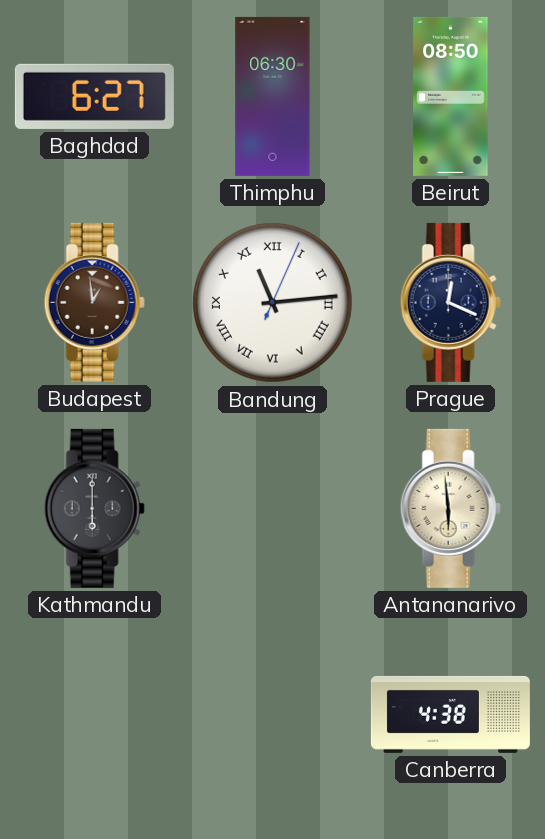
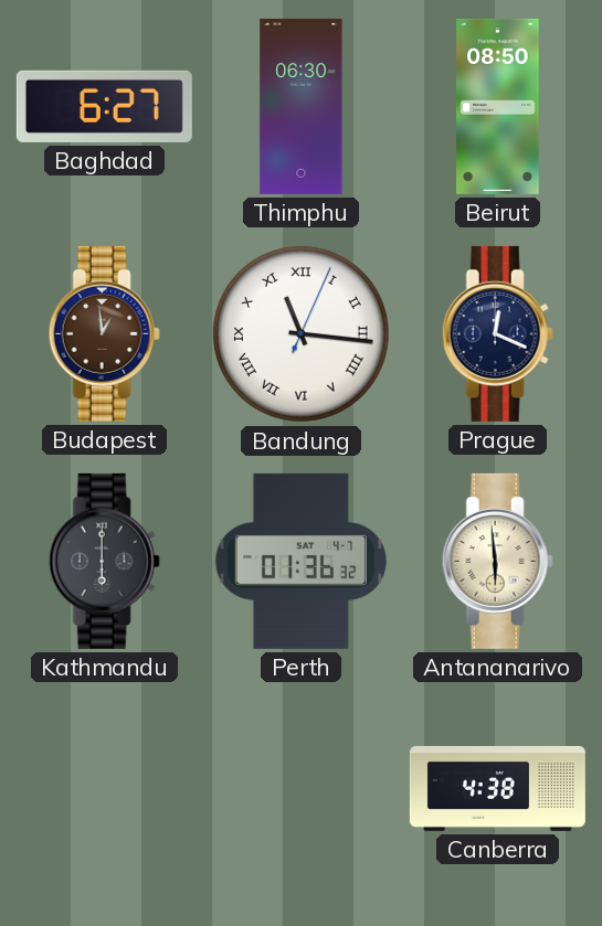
Bandung: 11:14 -> 11:16
Perth: none -> 01:36
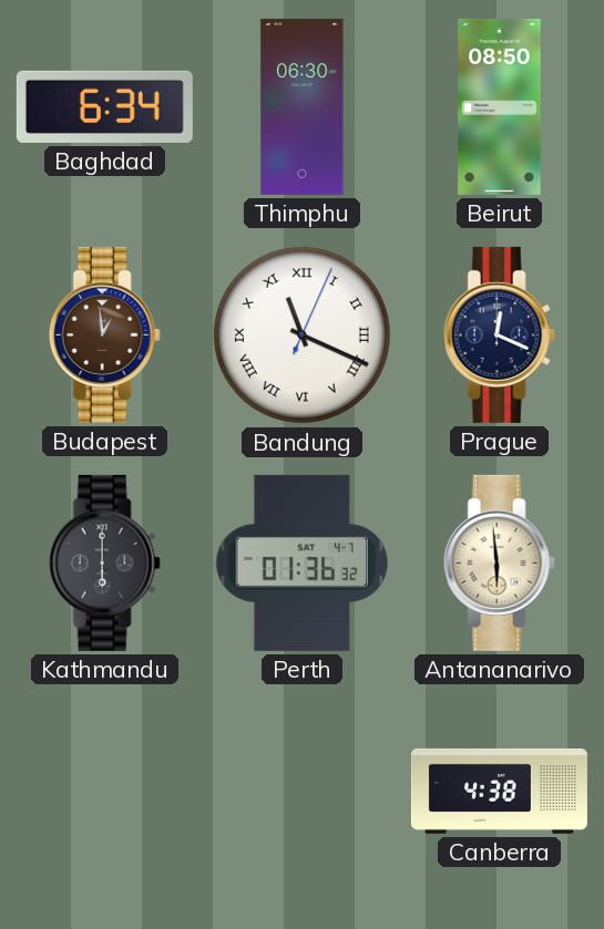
Baghdad: 6:27 -> 6:34
Bandung: 11:16 -> 11:19
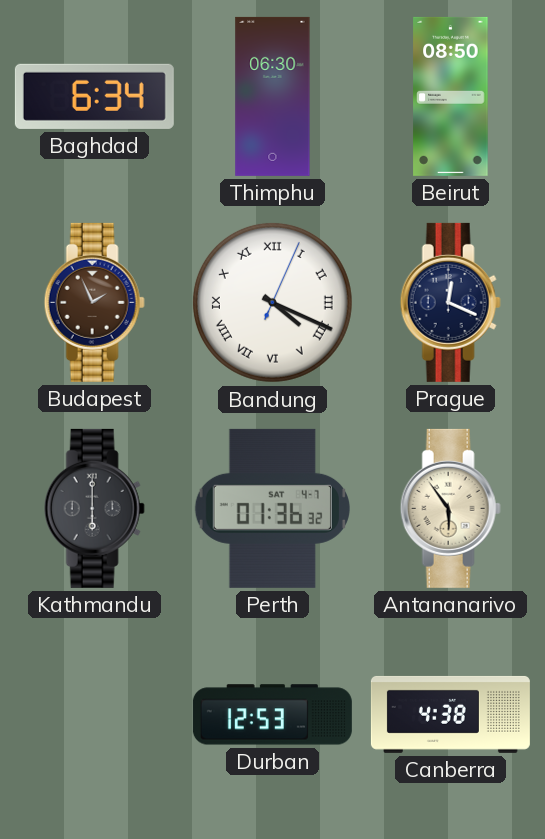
Budapest: 12:59 -> 1:56
Bandung: 11:19 -> 4:19
Antananarivo: 5:59 -> 5:54
Durban: none -> 12:53
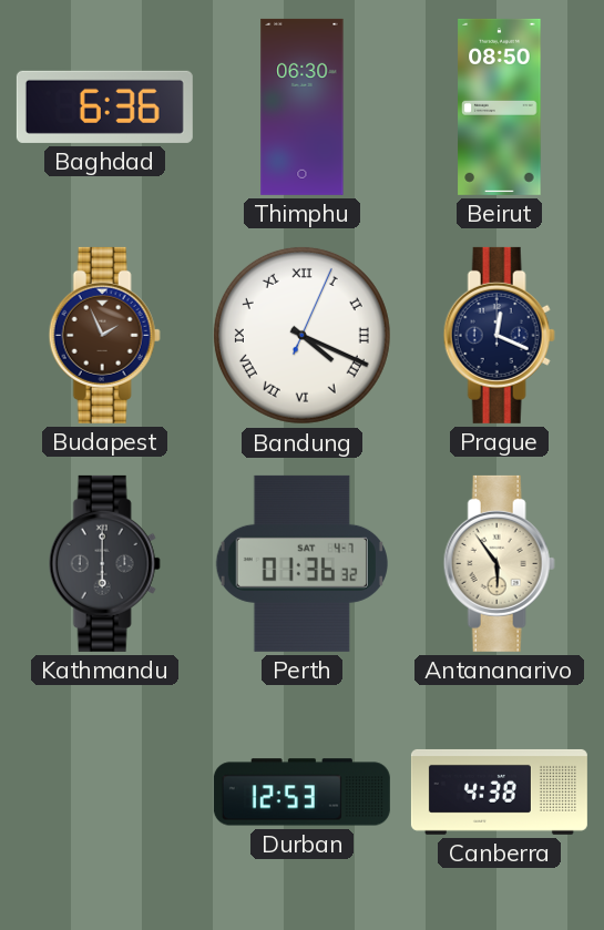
Baghdad: 6:34 -> 6:36
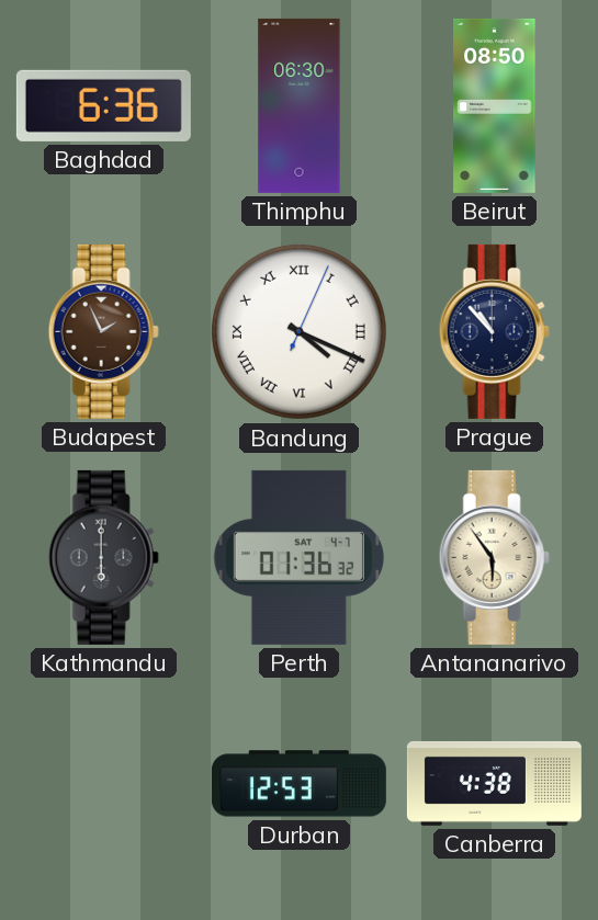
Prague: 12:19 -> 10:53
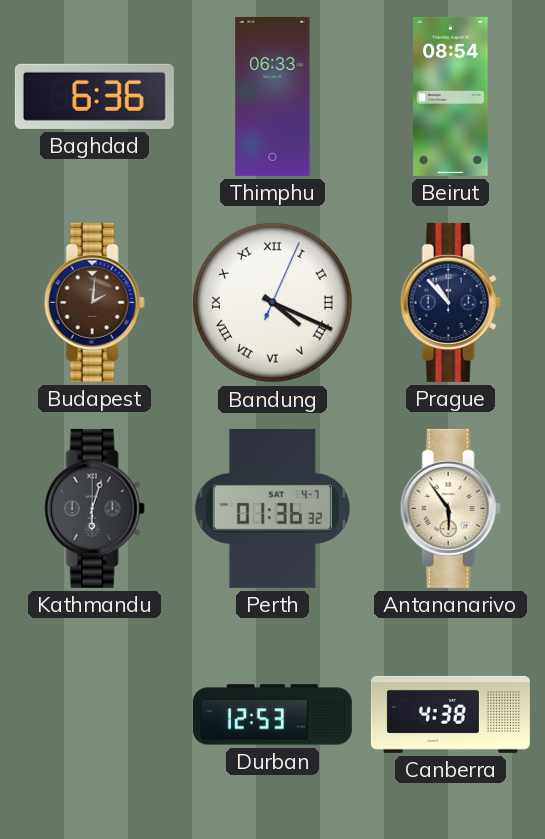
Thimphu: 06:30 -> 06:33
Beirut: 08:50 -> 08:54
Budapest: 1:56 -> 2:01
Kathmandu: 6:00 -> 6:03
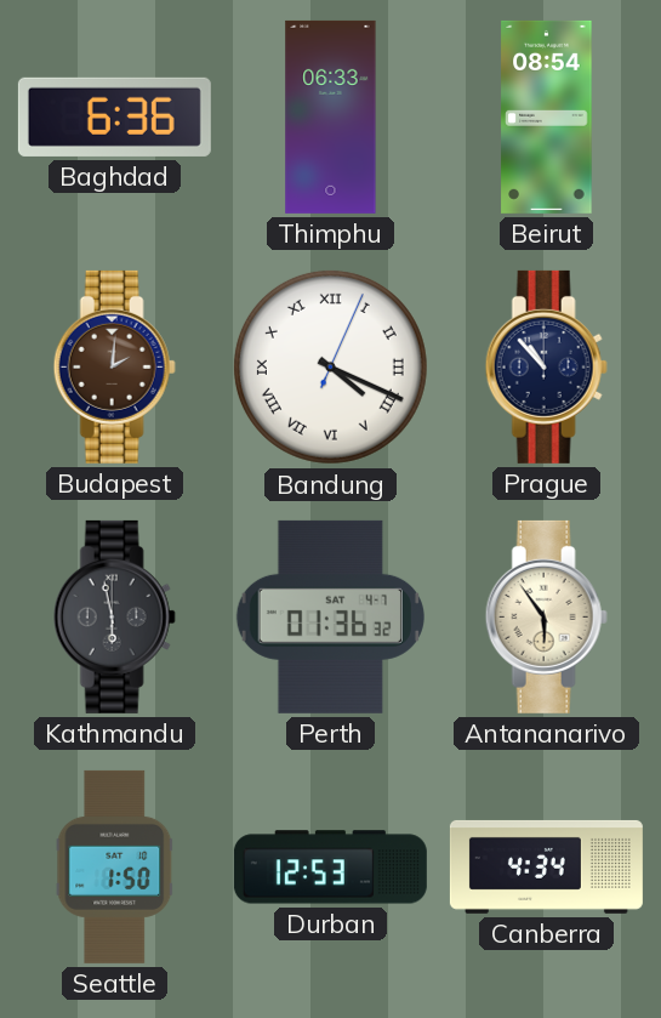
Kathmandu: 6:03 -> 5:58
Seattle: none -> 1:50
Canberra: 4:38 -> 4:34
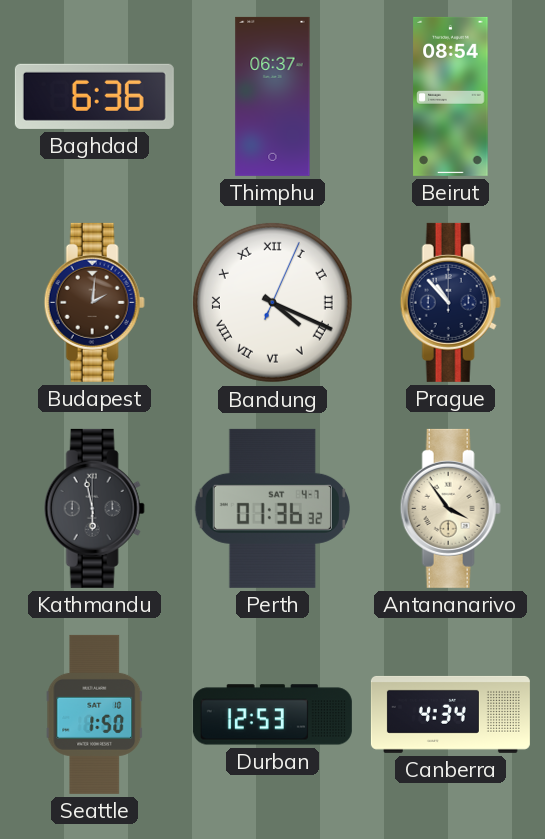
Thimphu: 06:33 -> 06:37
Antananarivo: 5:54 -> 3:54
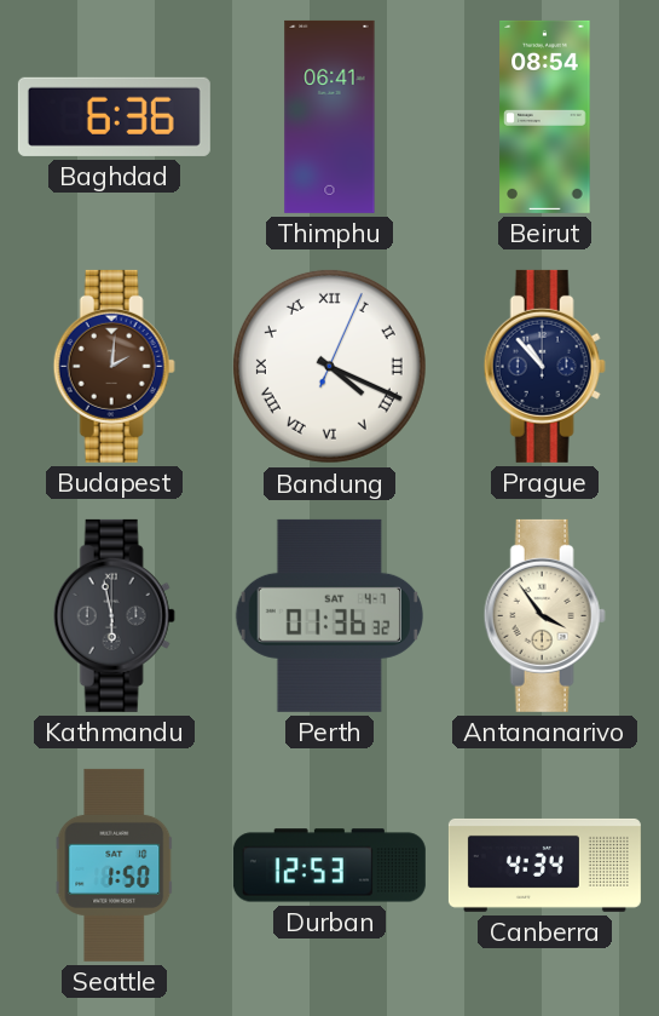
Thimphu: 06:37 -> 06:41
